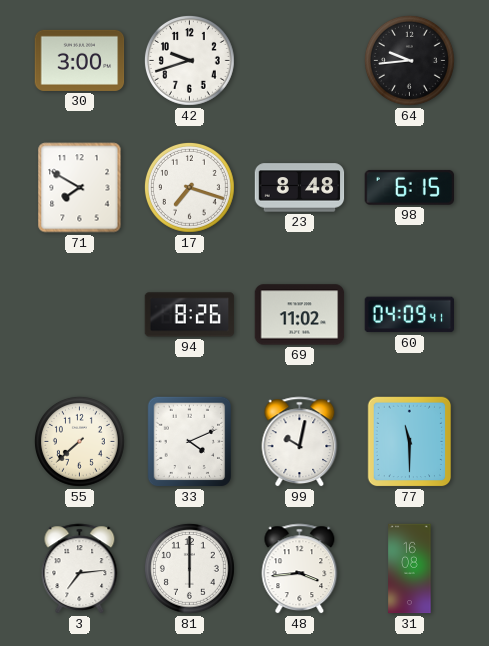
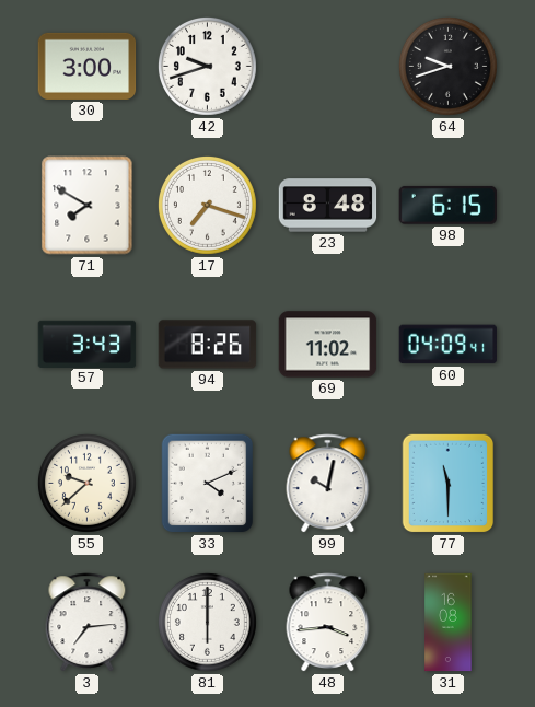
64: 9:44 -> 9:42
57: none -> 3:43
55: 7:38 -> 9:38
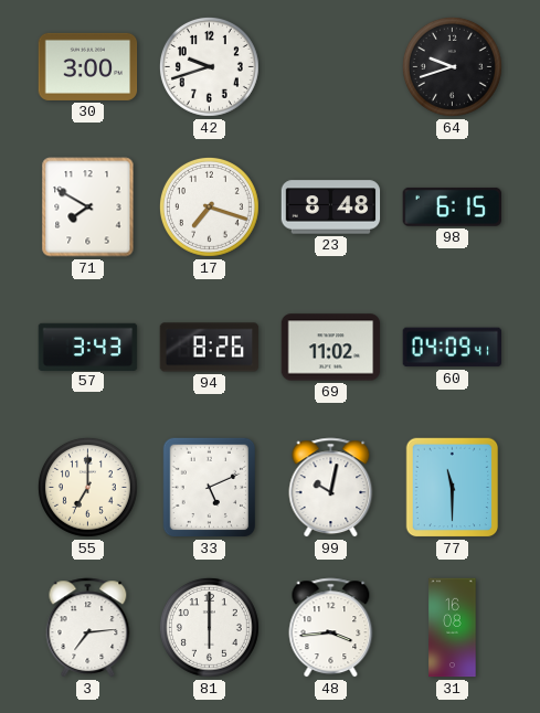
55: 9:38 -> 7:00
33: 4:11 -> 5:11
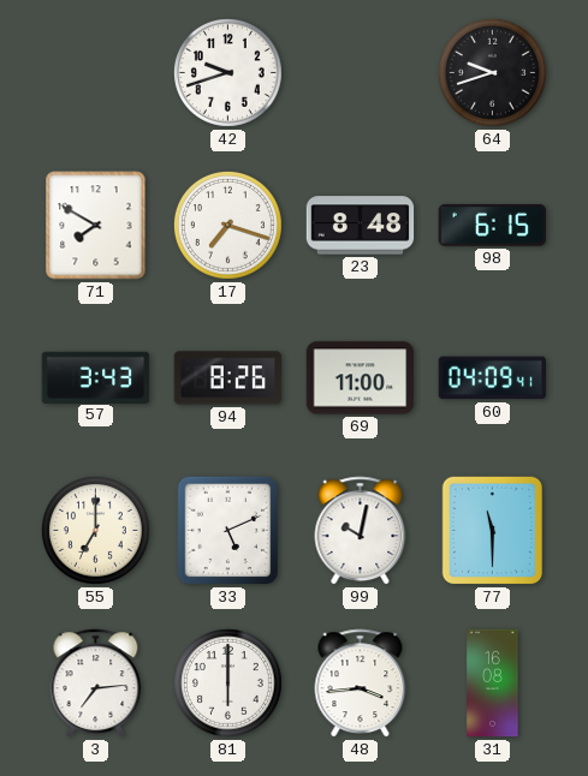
30: 3:00 -> none
69: 11:02 -> 11:00
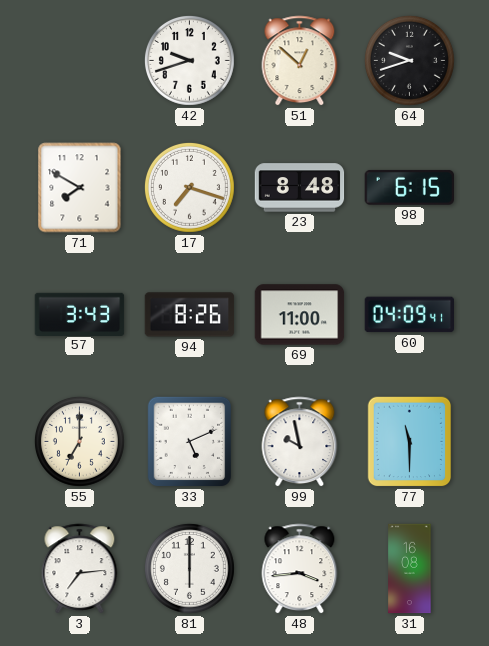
51: none -> 12:52
99: 10:02 -> 9:58
